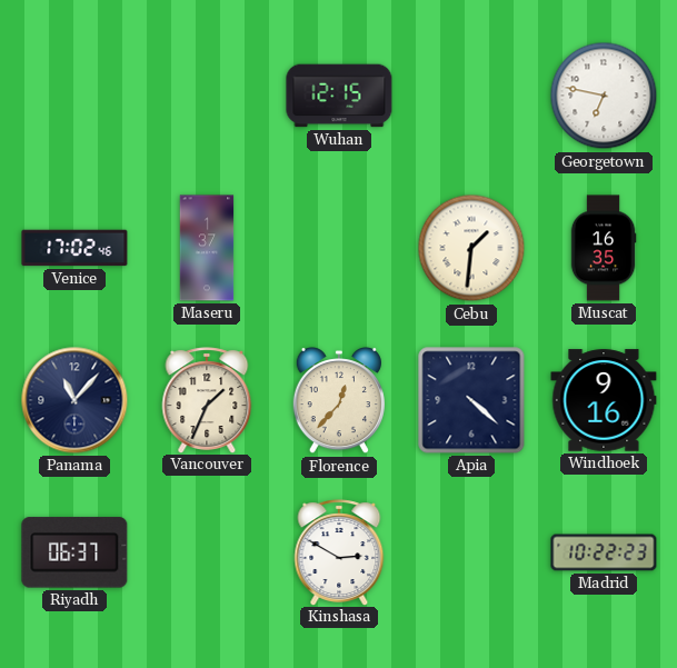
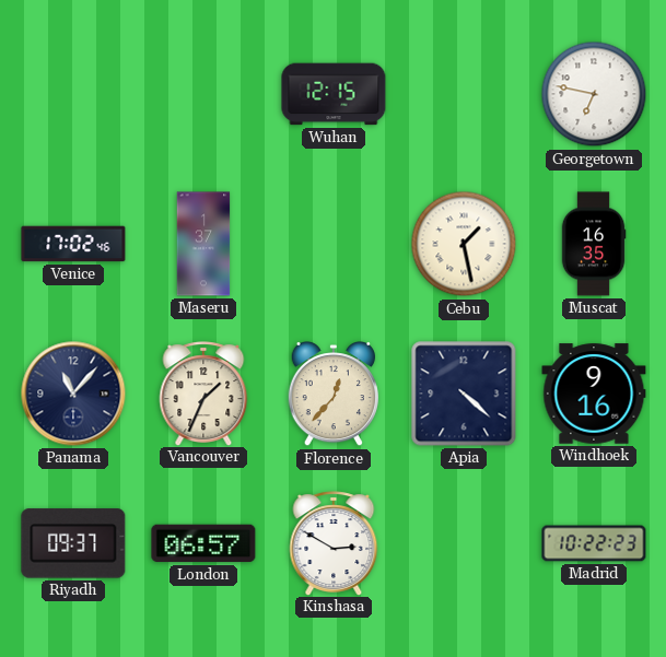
Cebu: 1:31 -> 1:28
Riyadh: 06:37 -> 09:37
London: none -> 06:57
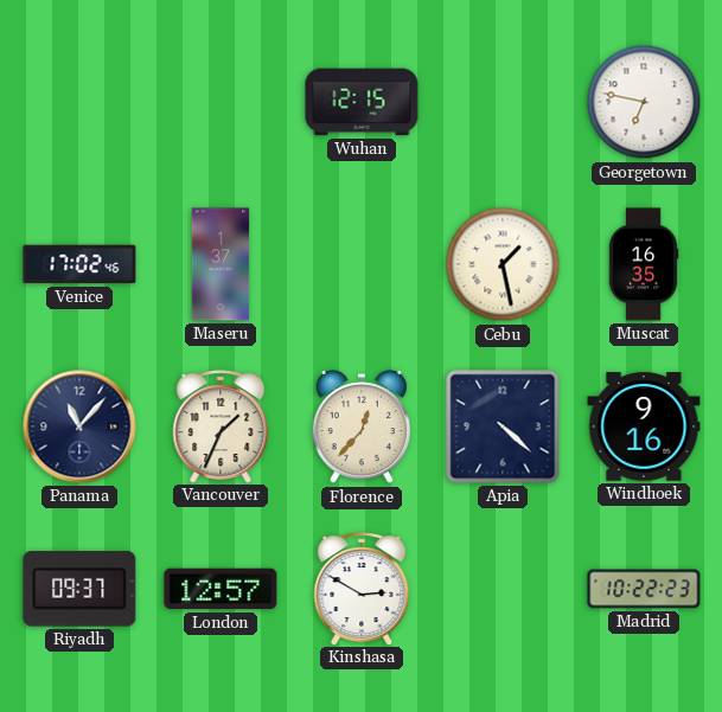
London: 06:57 -> 12:57
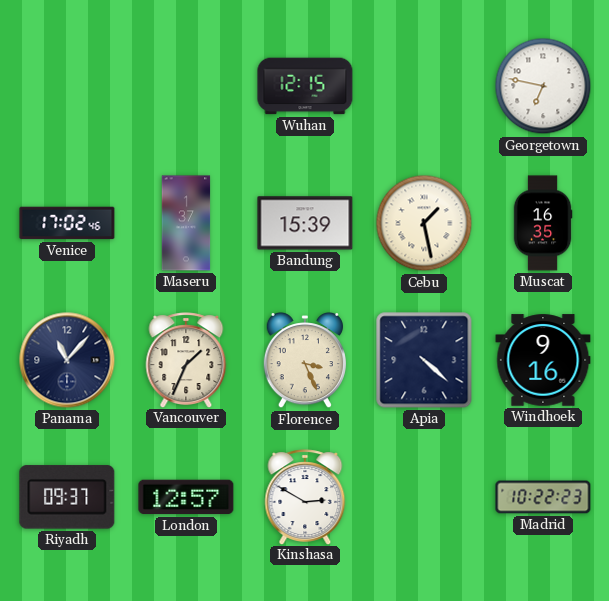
Bandung: none -> 15:39
Florence: 12:37 -> 3:26
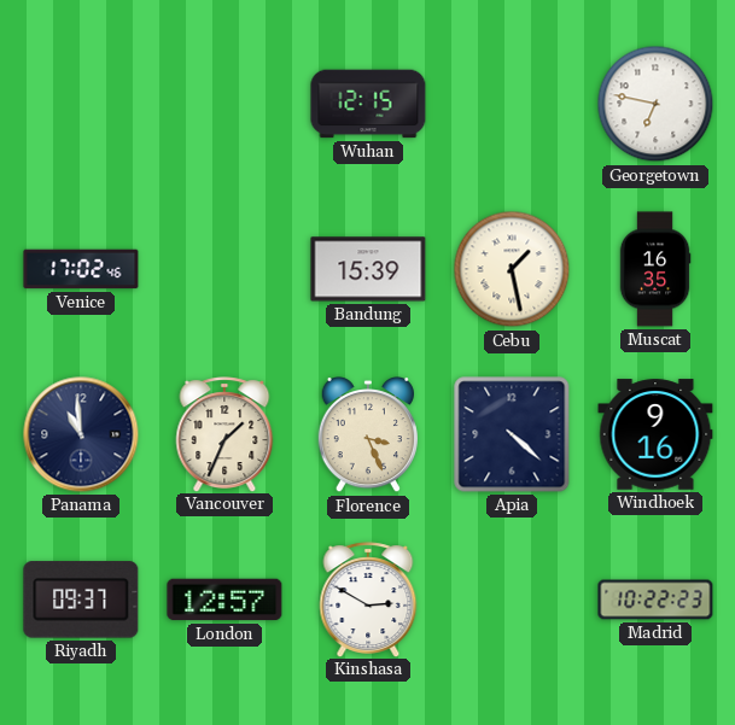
Maseru: 1:37 -> none
Panama: 11:07 -> 10:59
